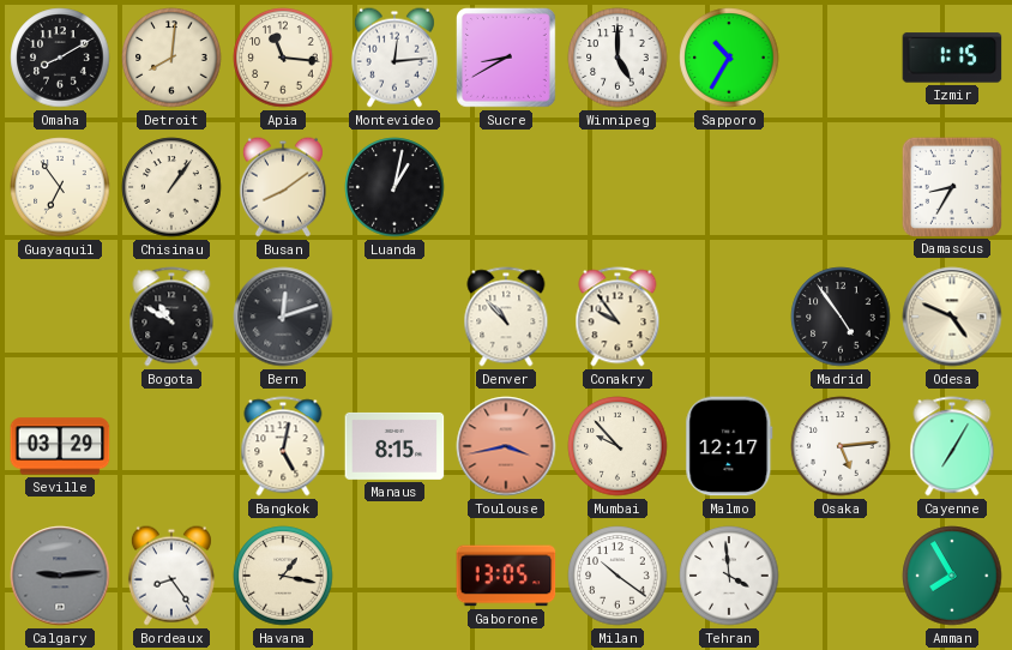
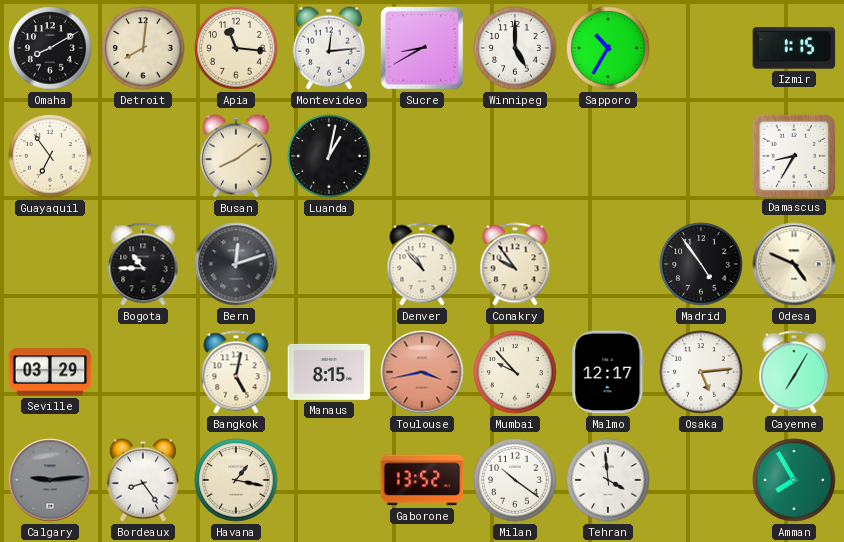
Chisinau: 1:06 -> none
Bogota: 10:50 -> 10:45
Gaborone: 13:05 -> 13:52
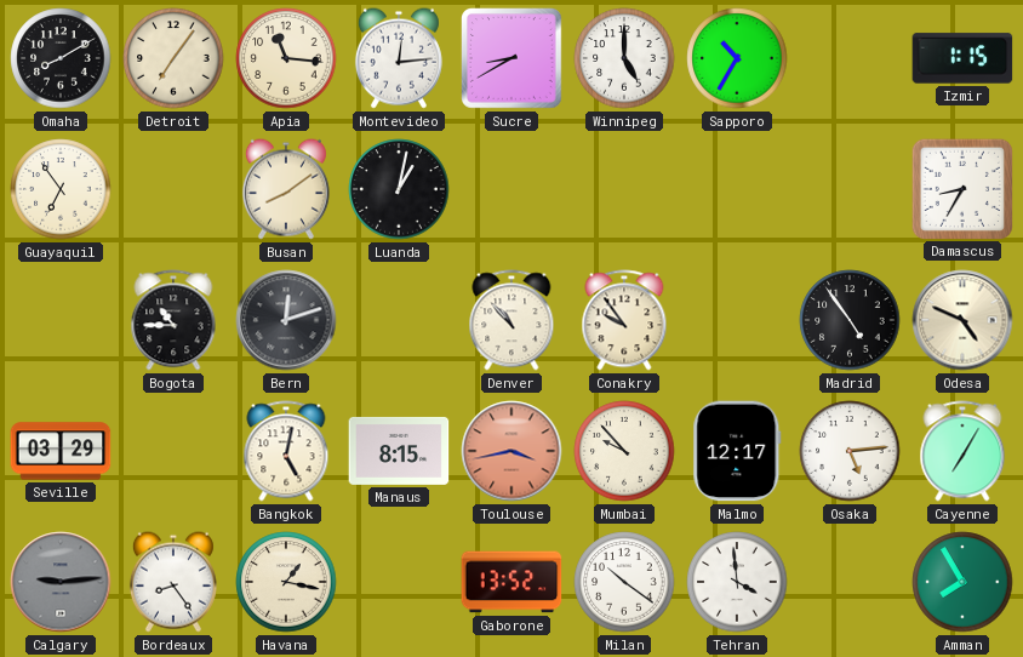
Detroit: 8:01 -> 7:06
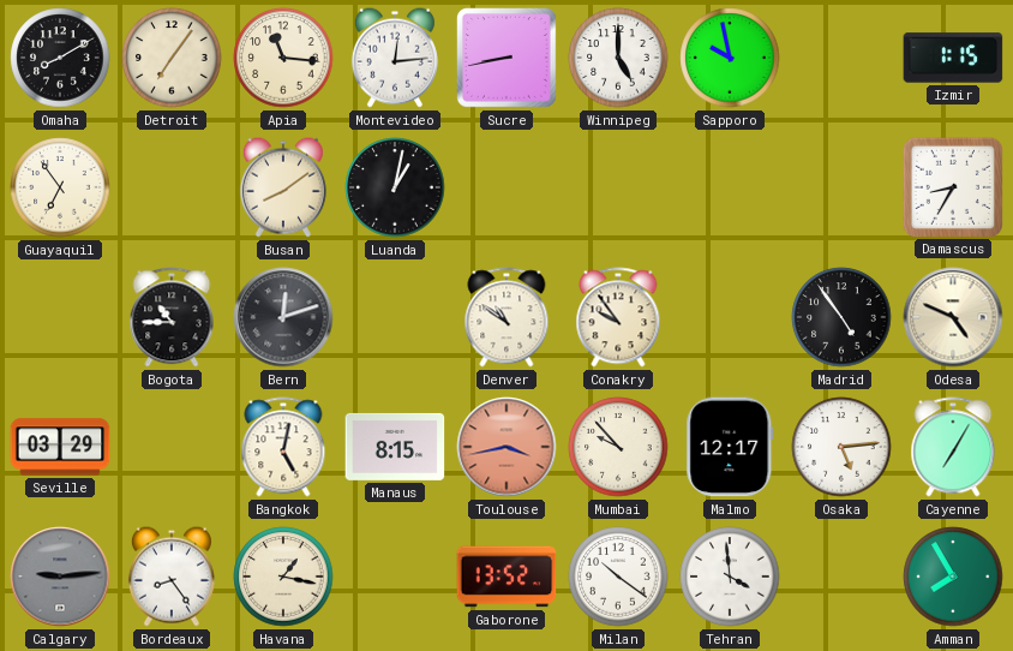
Sucre: 8:40 -> 8:43
Sapporo: 10:35 -> 9:58
Denver: 10:53 -> 10:51
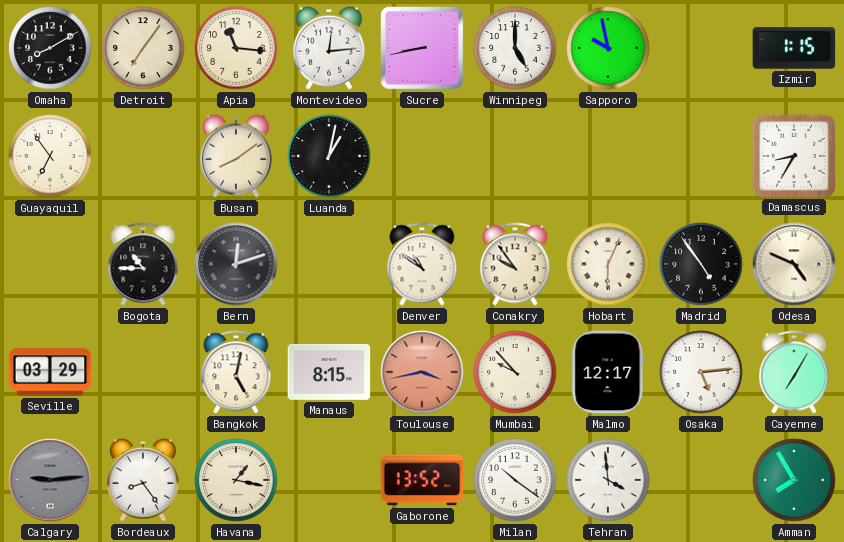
Hobart: none -> 6:04
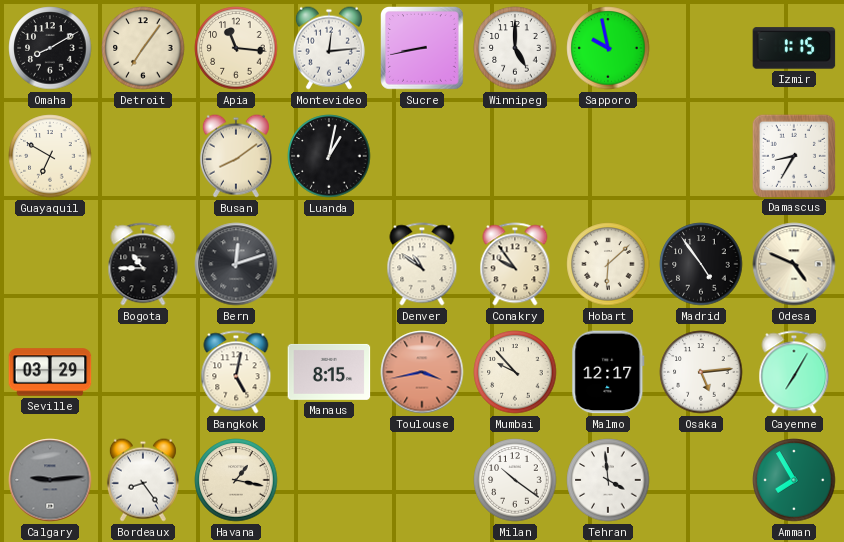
Guayaquil: 6:54 -> 6:50
Hobart: 6:04 -> 6:08
Gaborone: 13:52 -> none
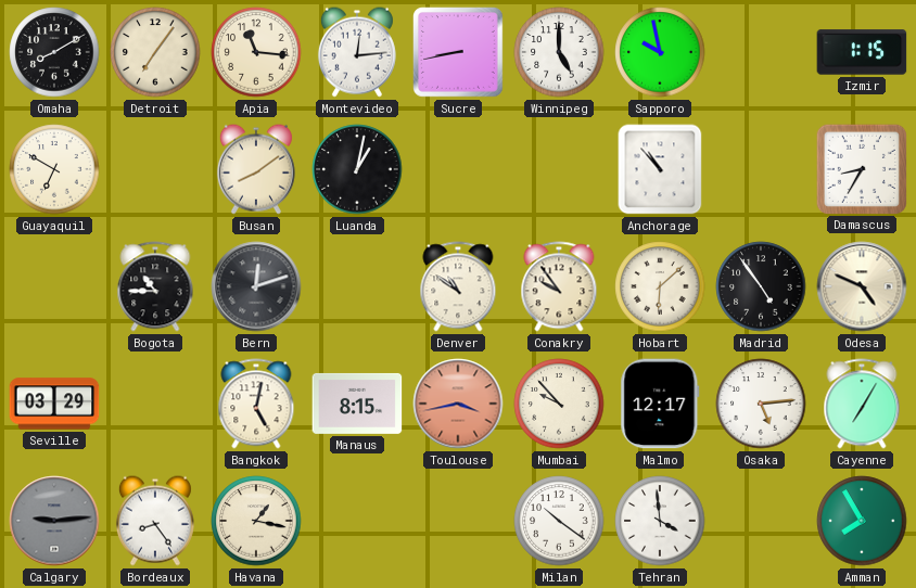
Anchorage: none -> 10:53
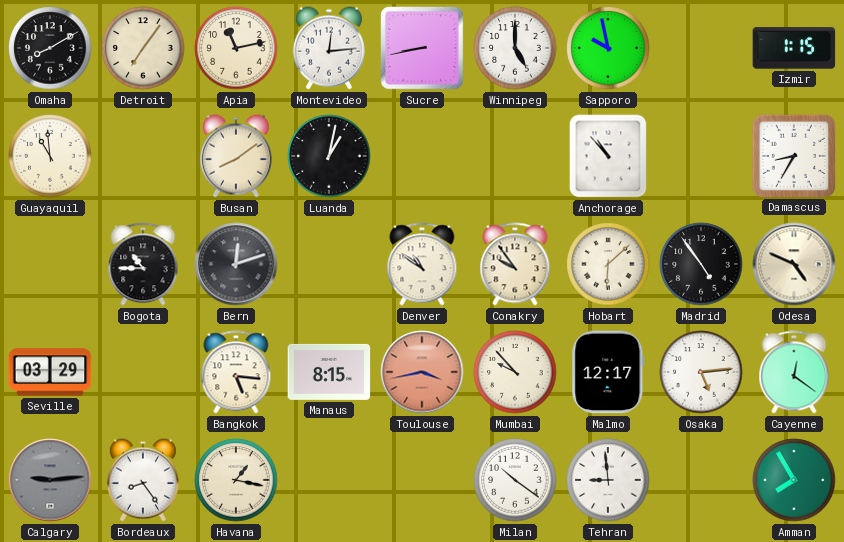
Apia: 11:16 -> 11:13
Guayaquil: 6:50 -> 10:59
Bangkok: 5:02 -> 5:16
Cayenne: 7:05 -> 12:21
Tehran: 3:59 -> 8:59
